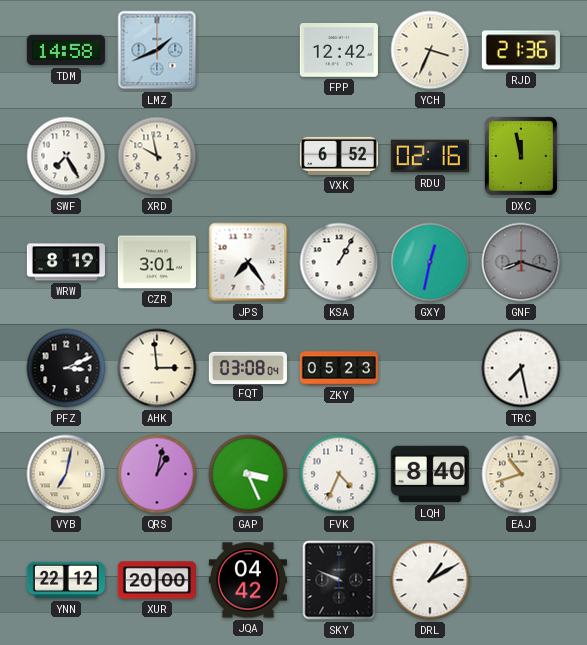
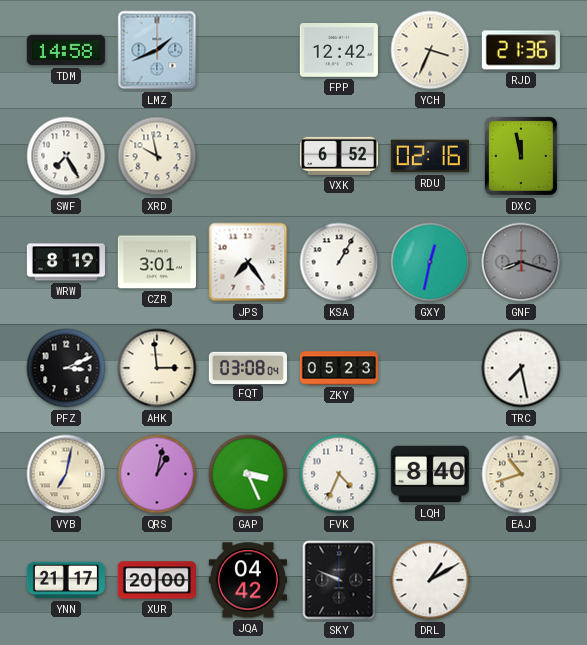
YNN: 22:12 -> 21:17
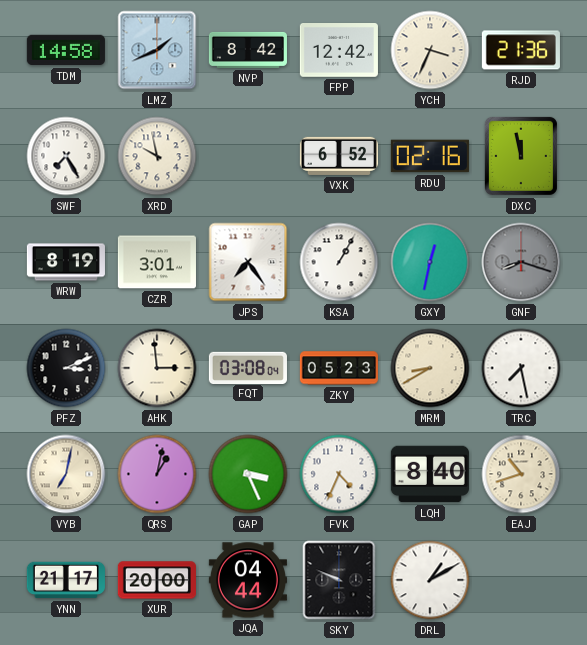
NVP: none -> 8:42
MRM: none -> 8:40
JQA: 04:42 -> 04:44
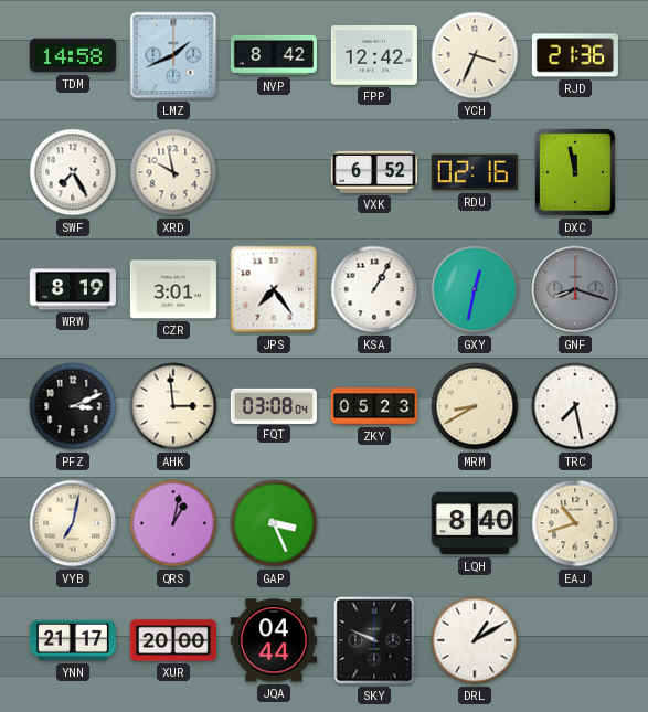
FVK: 4:34 -> none
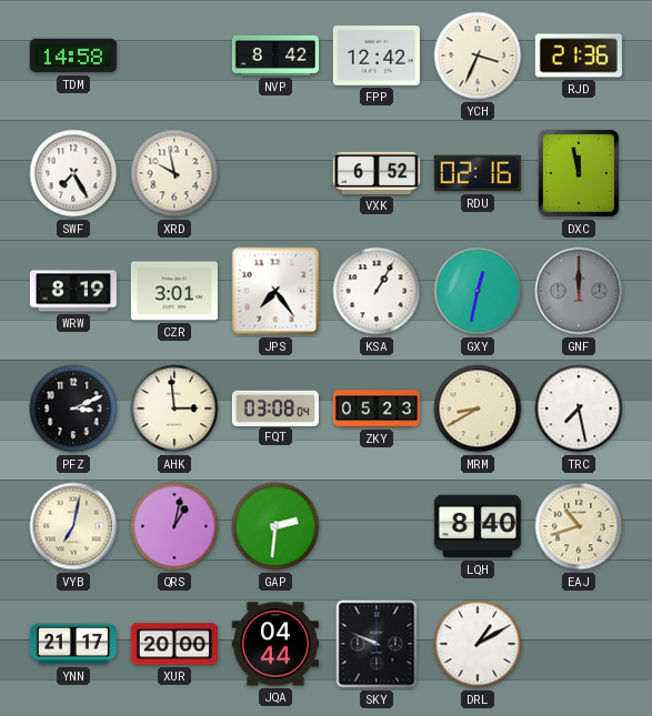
LMZ: 1:41 -> none
GNF: 8:18 -> 12:00
GAP: 3:26 -> 2:31
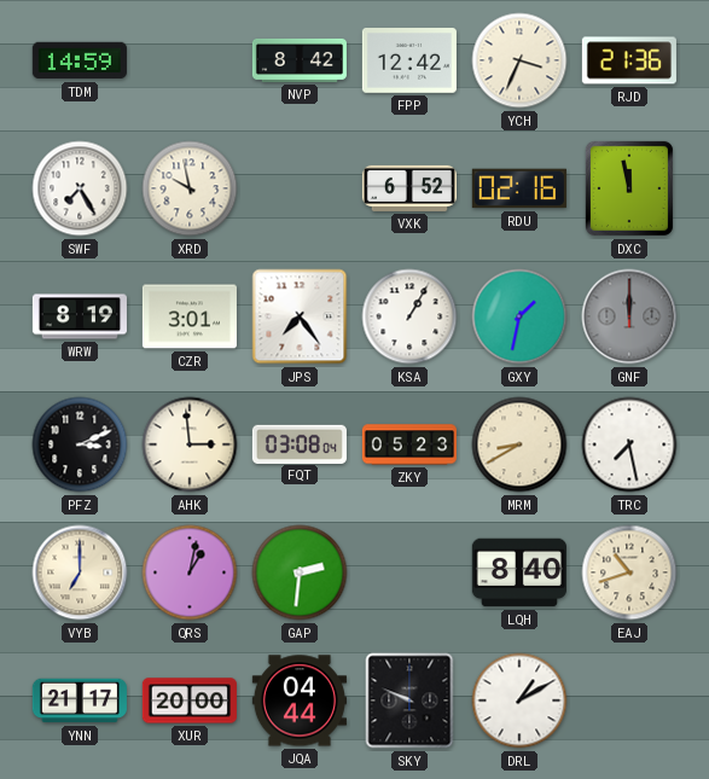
TDM: 14:58 -> 14:59
GXY: 12:32 -> 1:32
VYB: 7:02 -> 7:00
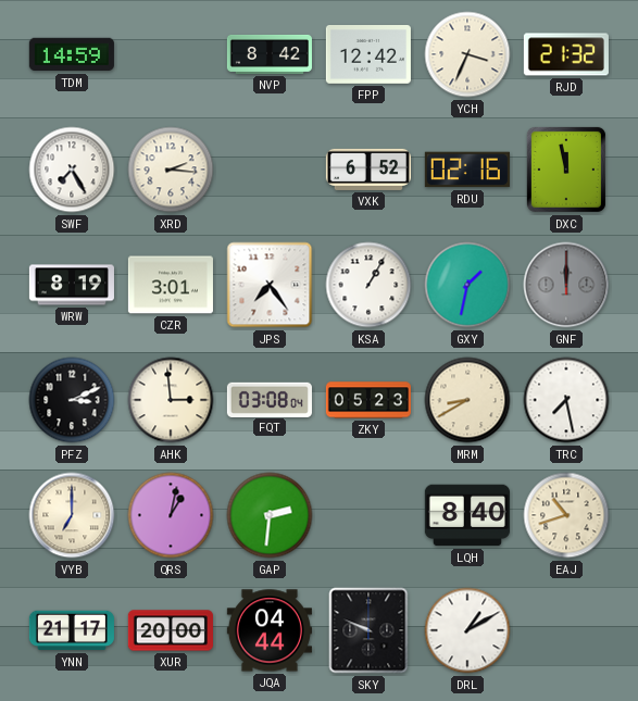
RJD: 21:36 -> 21:32
XRD: 9:58 -> 2:16
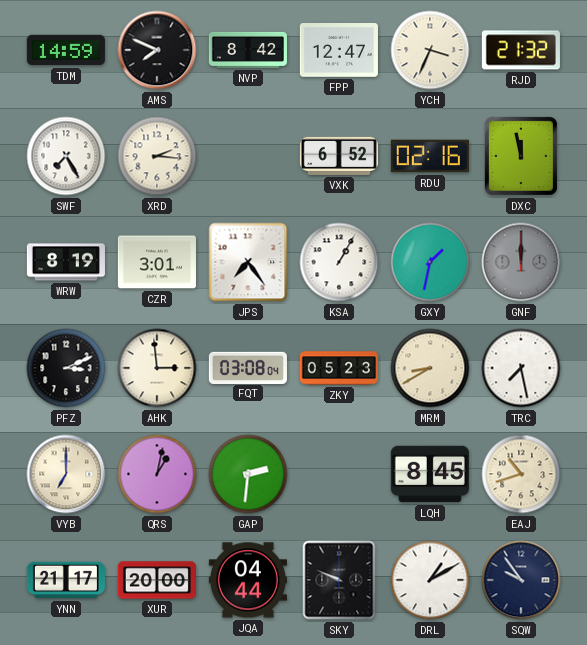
AMS: none -> 7:49
FPP: 12:42 -> 12:47
LQH: 8:40 -> 8:45
SQW: none -> 9:54
